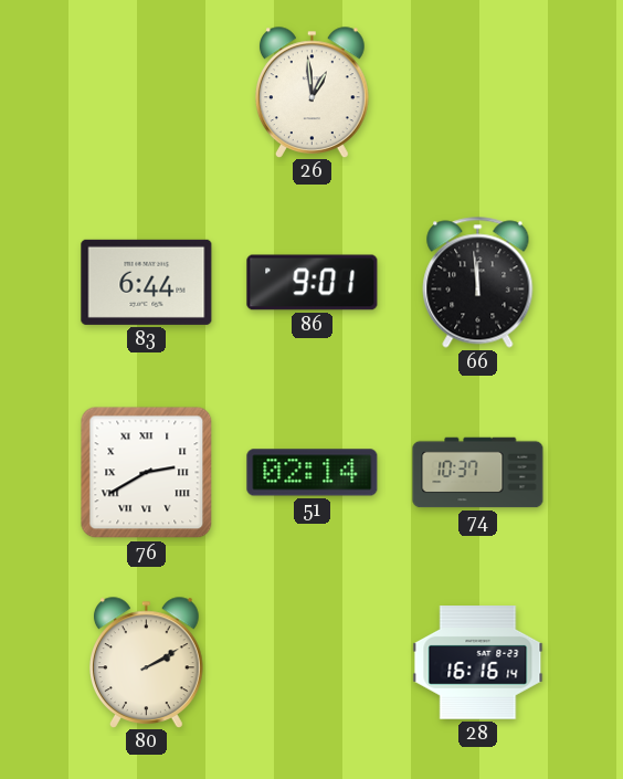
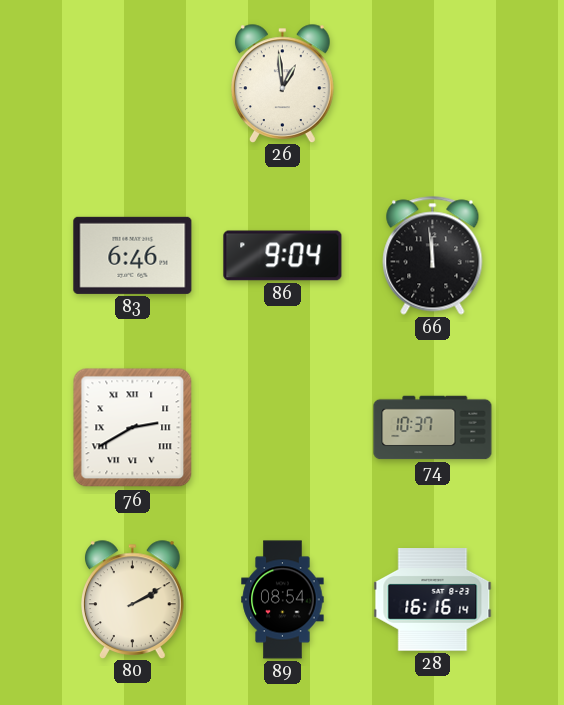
83: 6:44 -> 6:46
86: 9:01 -> 9:04
51: 02:14 -> none
89: none -> 08:54
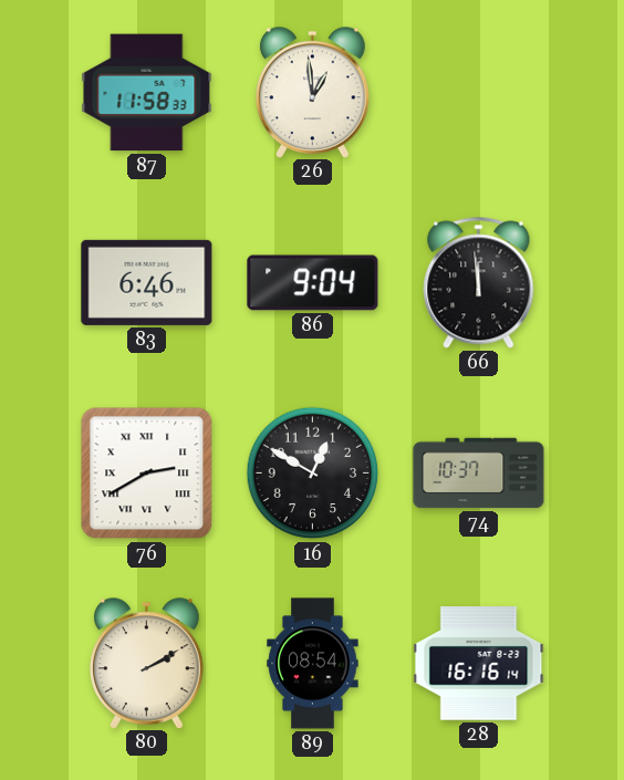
87: none -> 11:58
16: none -> 12:50
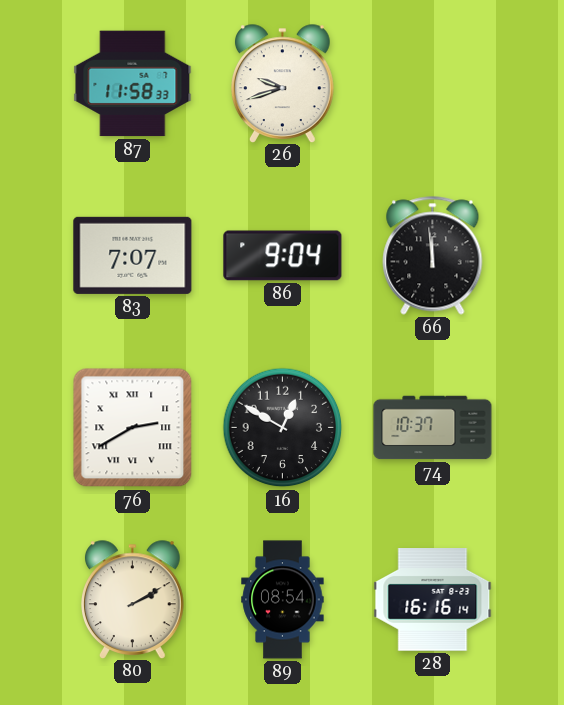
26: 12:59 -> 9:42
83: 6:46 -> 7:07
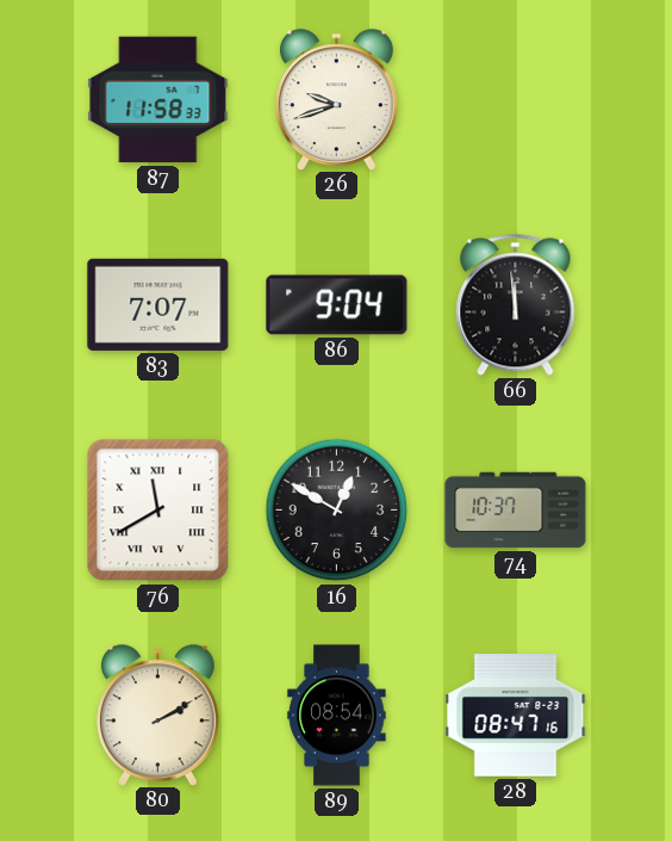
76: 2:40 -> 11:40
28: 16:16 -> 08:47
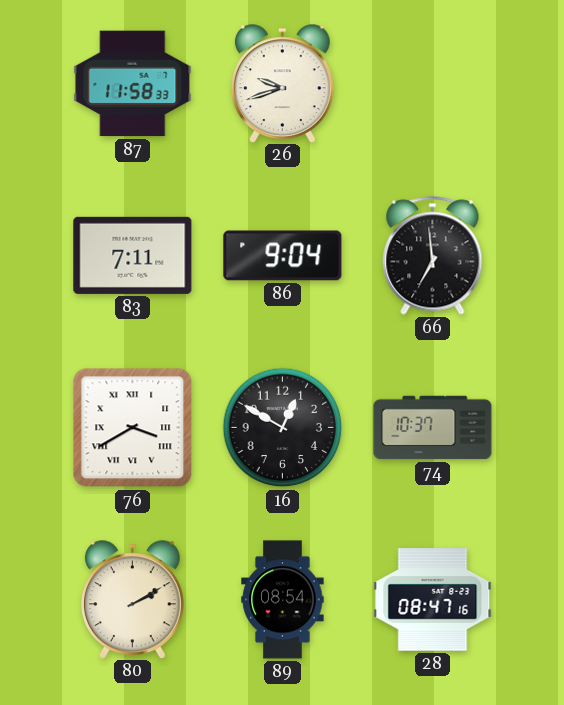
83: 7:07 -> 7:11
66: 11:59 -> 6:59
76: 11:40 -> 3:40
